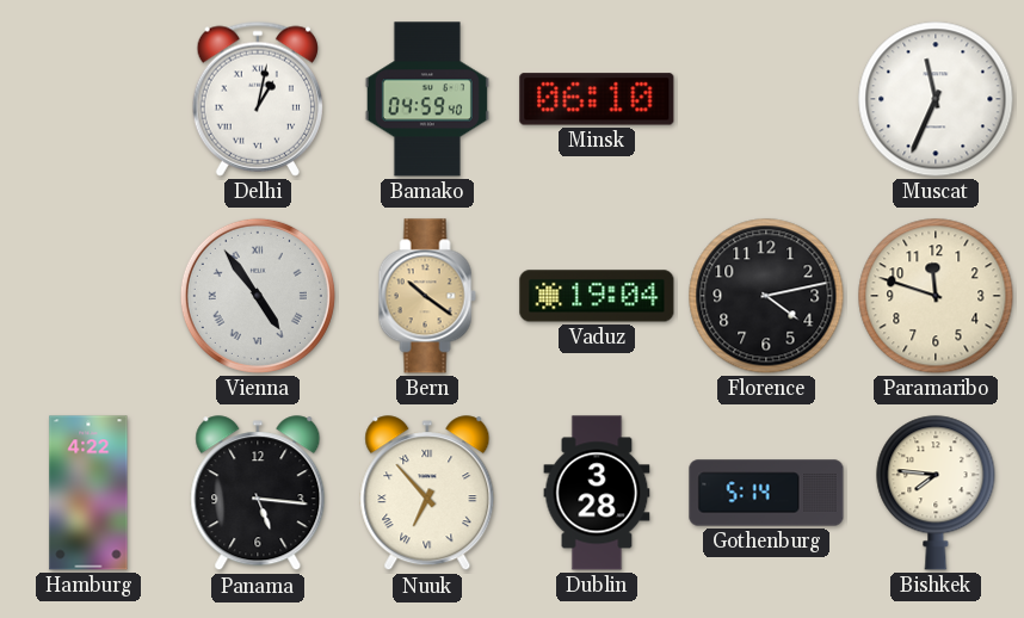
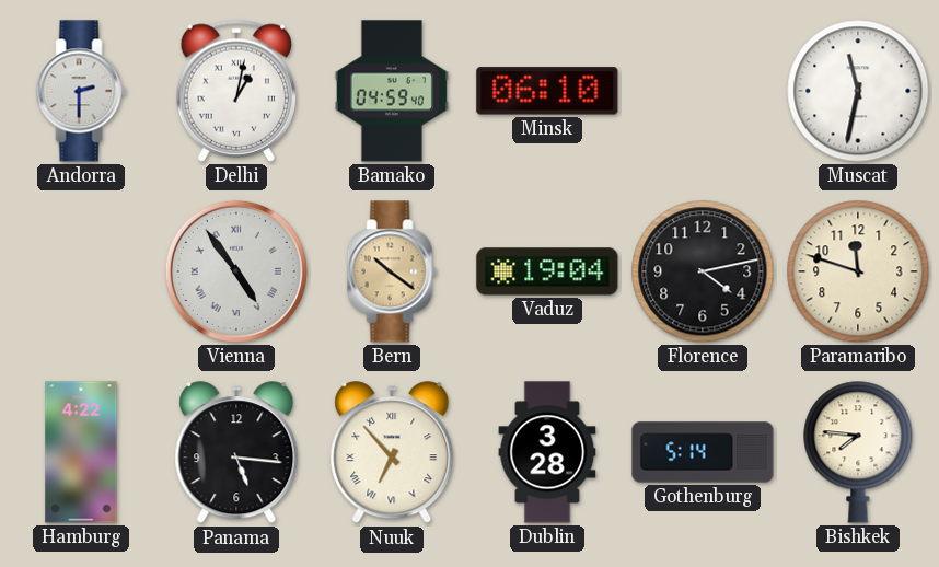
Andorra: none -> 2:30
Muscat: 11:34 -> 11:32
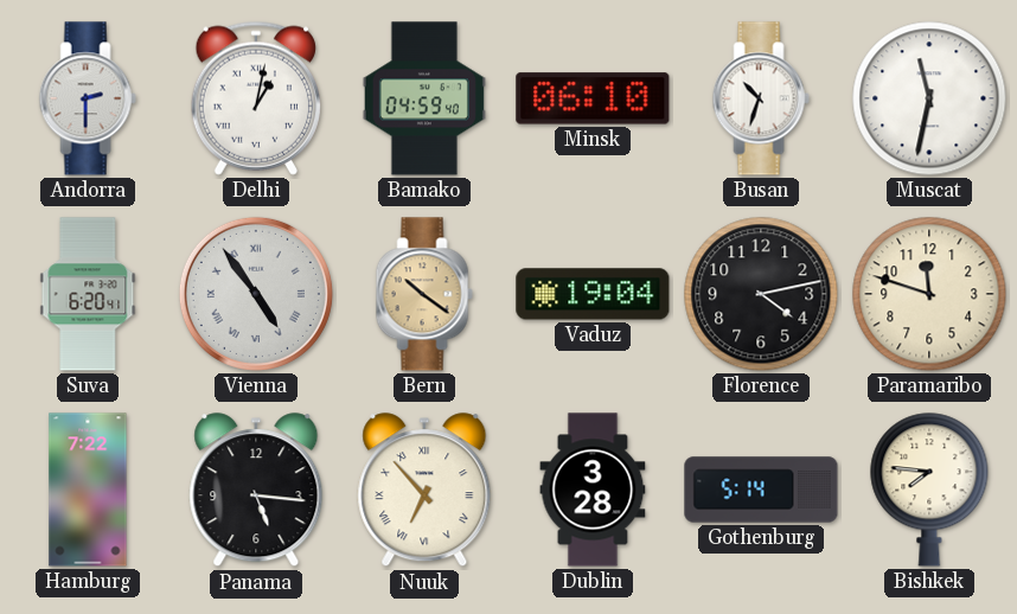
Busan: none -> 10:33
Suva: none -> 6:20
Hamburg: 4:22 -> 7:22
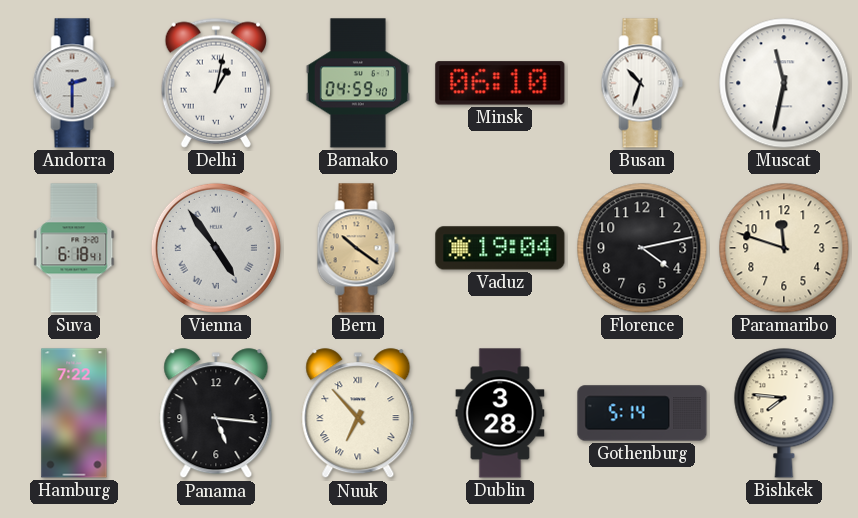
Suva: 6:20 -> 6:18
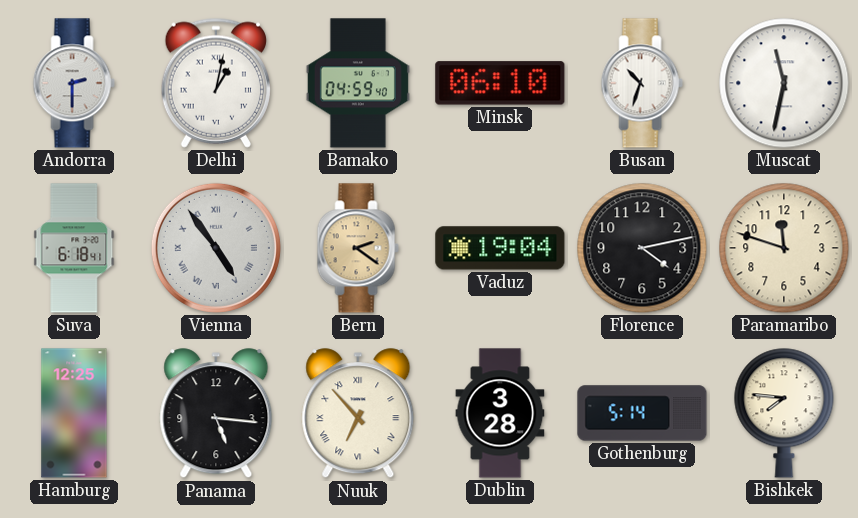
Bern: 10:21 -> 2:21
Hamburg: 7:22 -> 12:25
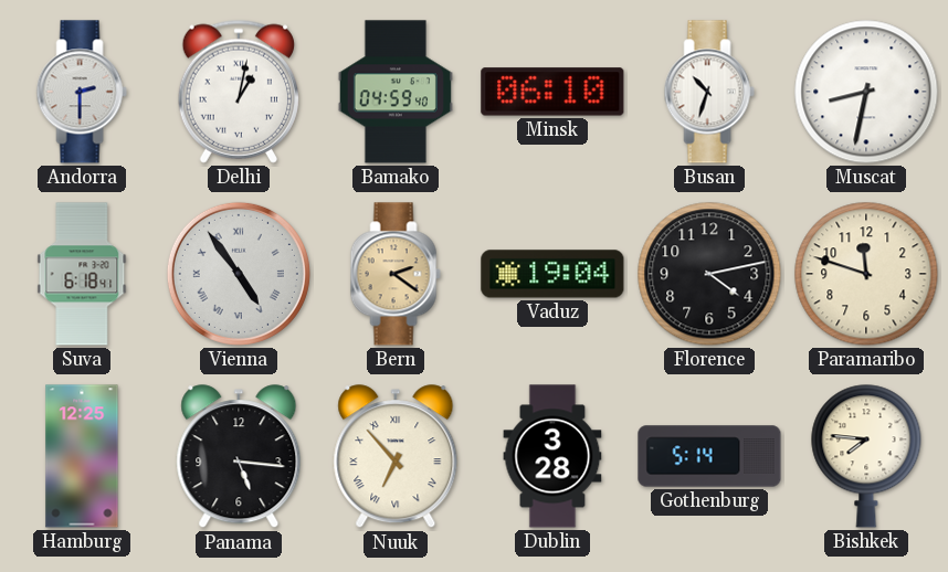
Muscat: 11:32 -> 8:32
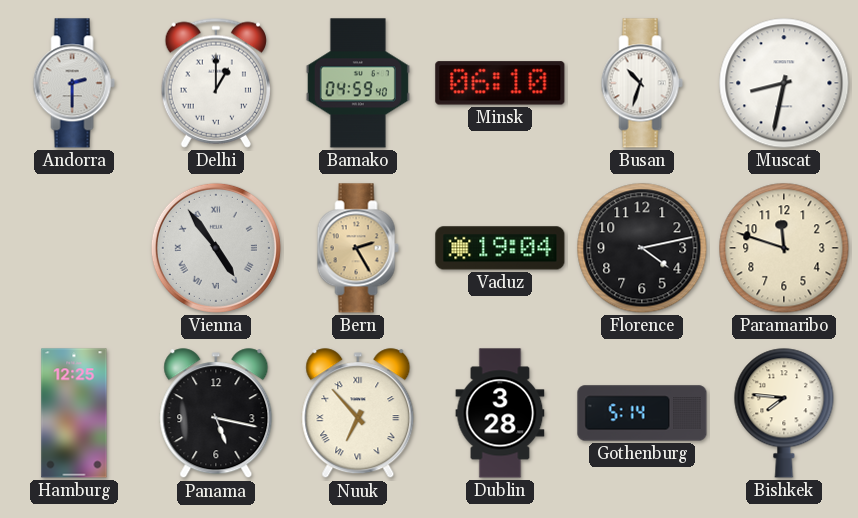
Delhi: 1:02 -> 1:00
Suva: 6:18 -> none
Bern: 2:21 -> 2:25
Panama: 5:16 -> 5:17
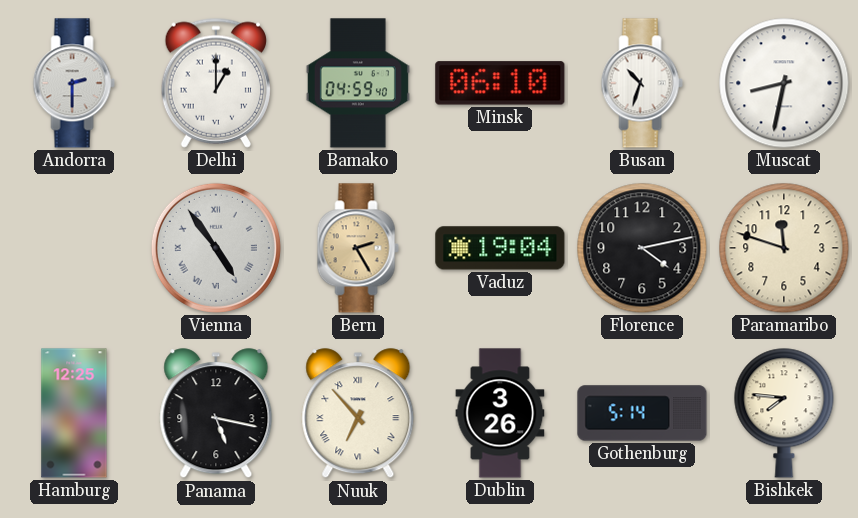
Dublin: 3:28 -> 3:26
